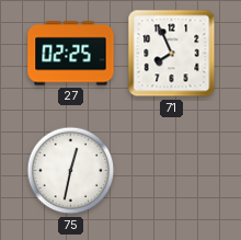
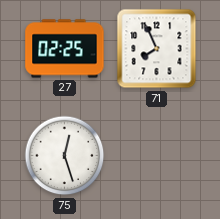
75: 12:32 -> 12:27
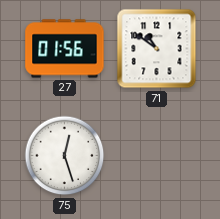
27: 02:25 -> 01:56
71: 7:56 -> 10:51
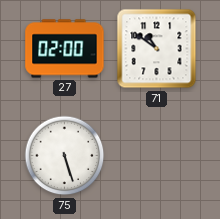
27: 01:56 -> 02:00
75: 12:27 -> 5:27
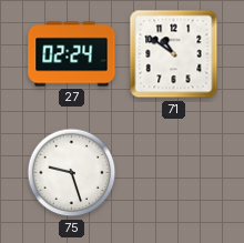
27: 02:00 -> 02:24
75: 5:27 -> 9:27
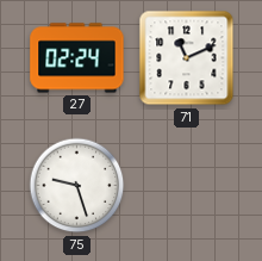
71: 10:51 -> 11:11
